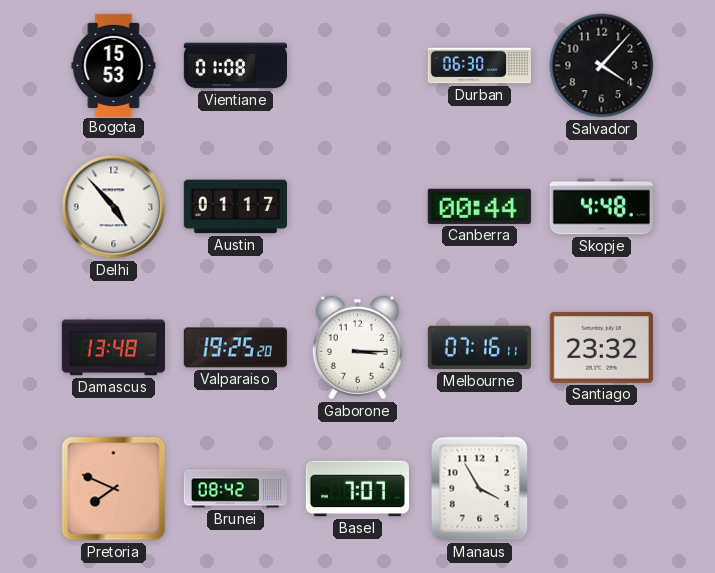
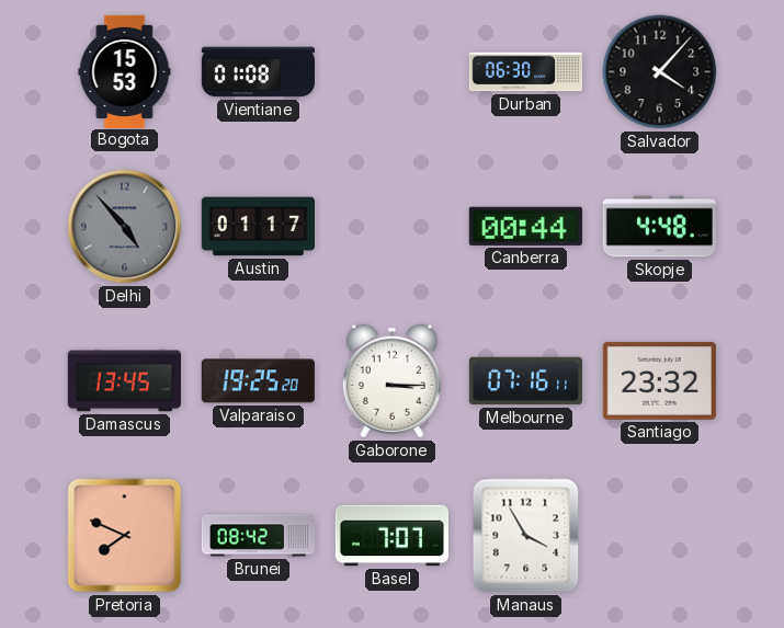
Delhi dial: white -> grey
Damascus: 13:48 -> 13:45
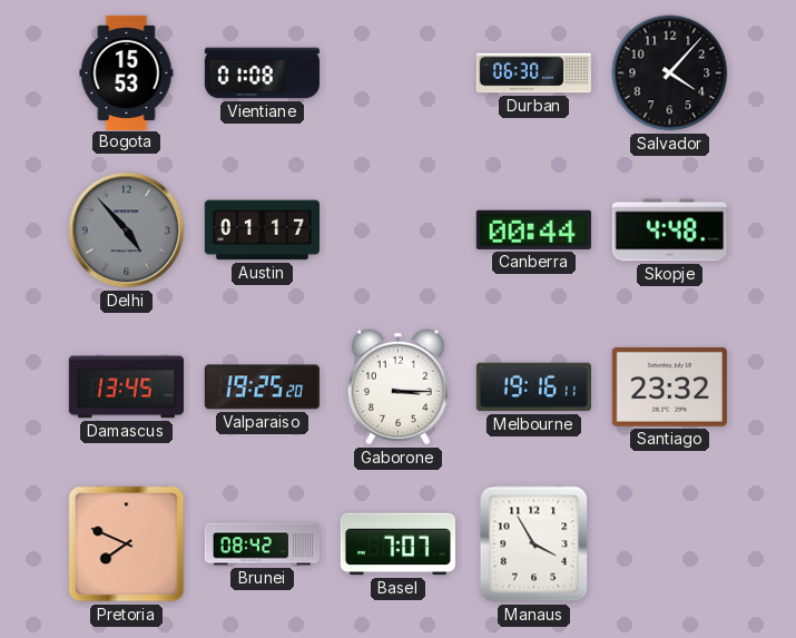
Melbourne: 07:16 -> 19:16
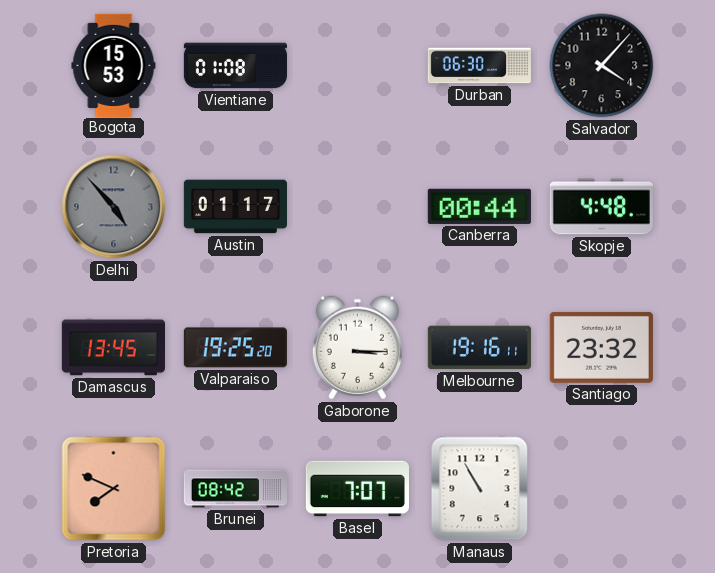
Manaus: 3:55 -> 10:55
